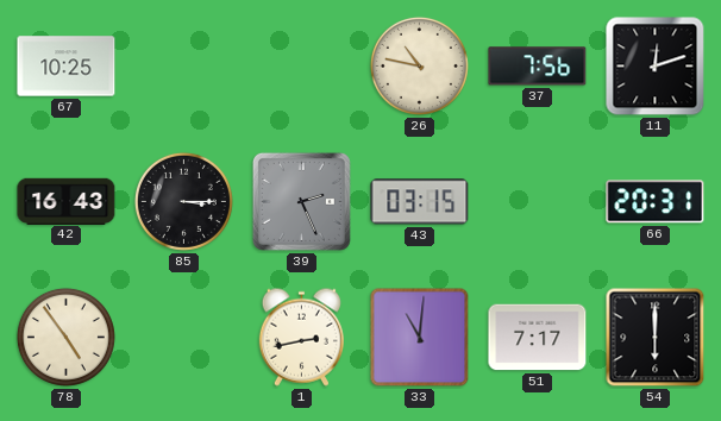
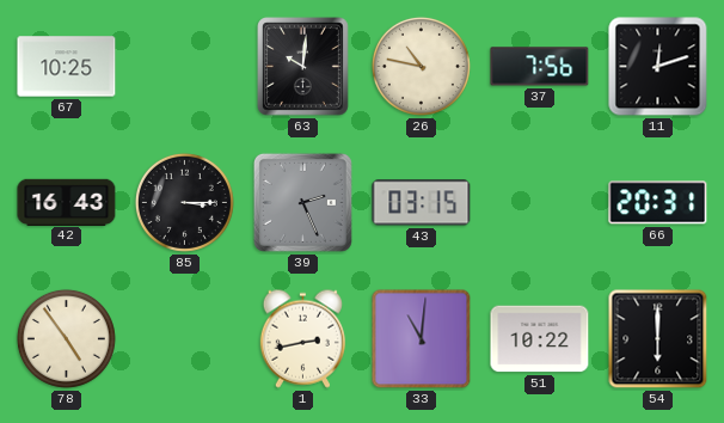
63: none -> 10:01
51: 7:17 -> 10:22
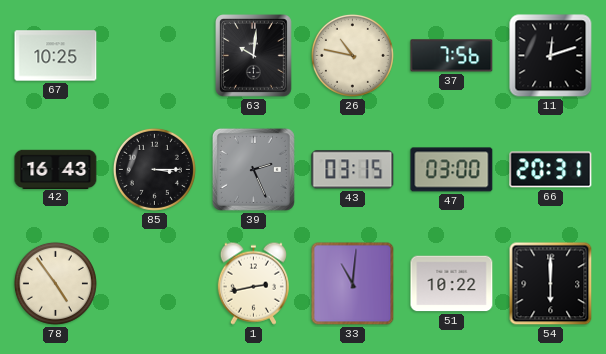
47: none -> 03:00
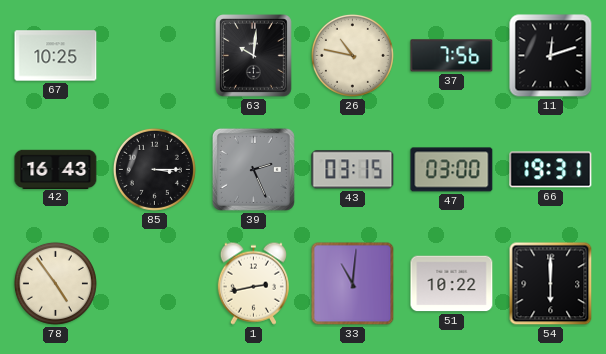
66: 20:31 -> 19:31
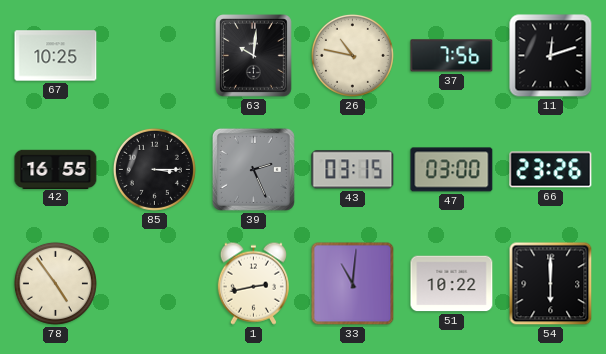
42: 16:43 -> 16:55
66: 19:31 -> 23:26
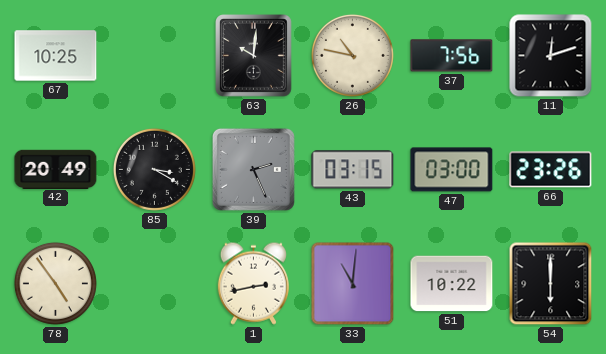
42: 16:55 -> 20:49
85: 3:15 -> 3:20
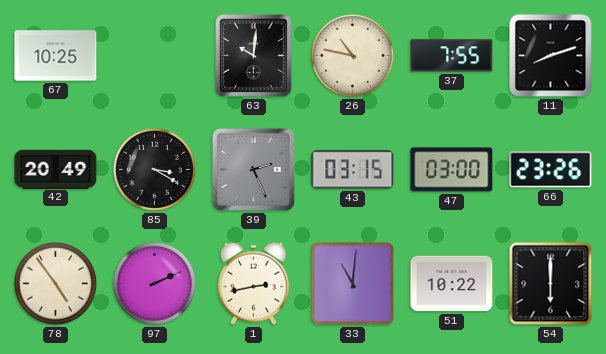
37: 7:56 -> 7:55
11: 12:12 -> 8:12
97: none -> 2:11
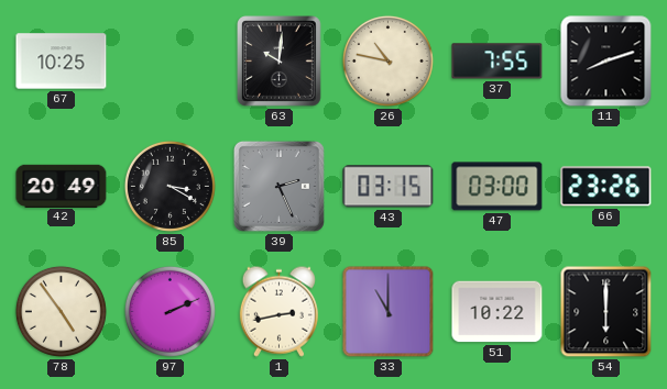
33: 11:01 -> 11:00
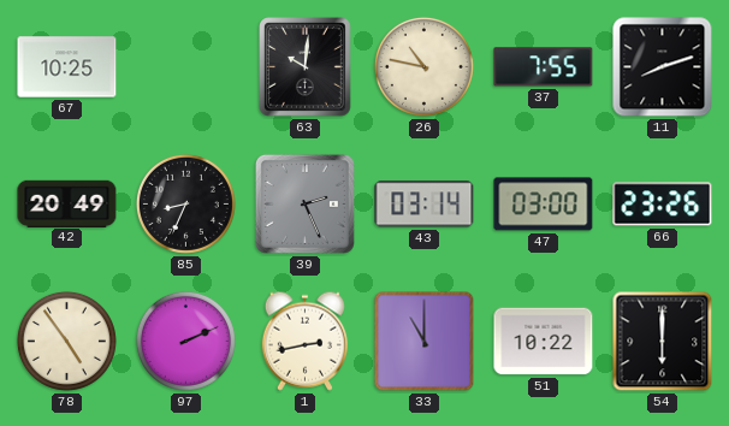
85: 3:20 -> 8:34
43: 03:15 -> 03:14
